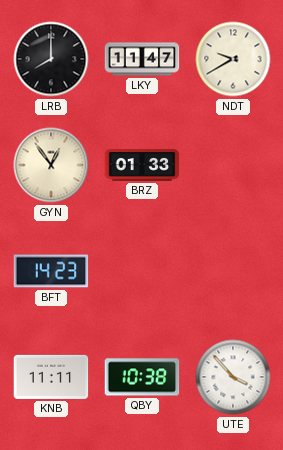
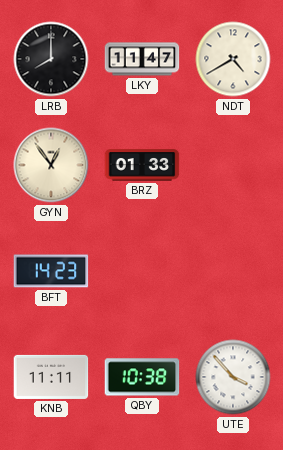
NDT: 9:40 -> 4:40
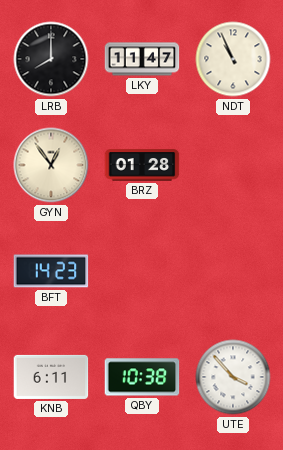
NDT: 4:40 -> 10:56
BRZ: 01:33 -> 01:28
KNB: 11:11 -> 6:11
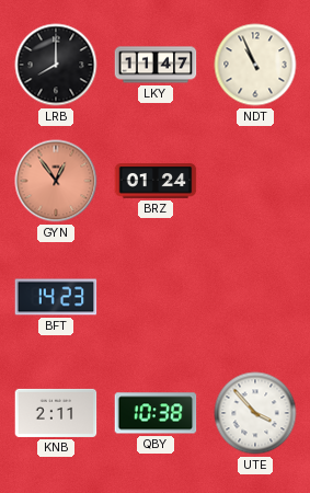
GYN dial: cream -> salmon
BRZ: 01:28 -> 01:24
KNB: 6:11 -> 2:11
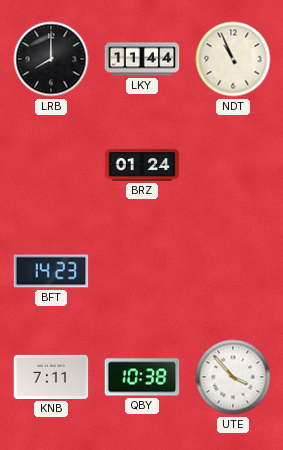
LKY: 11:47 -> 11:44
GYN: 12:54 -> none
KNB: 2:11 -> 7:11
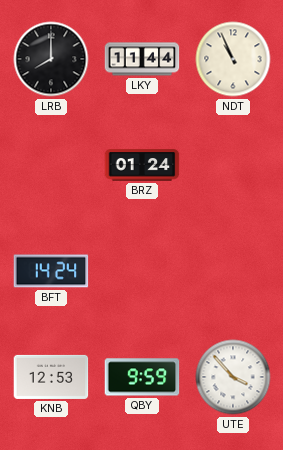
BFT: 14:23 -> 14:24
KNB: 7:11 -> 12:53
QBY: 10:38 -> 9:59
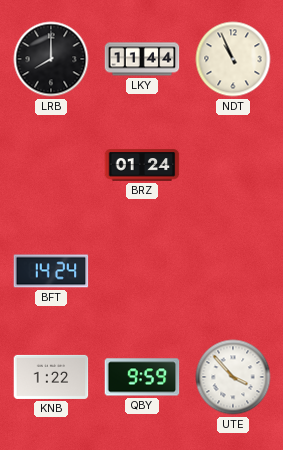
KNB: 12:53 -> 1:22
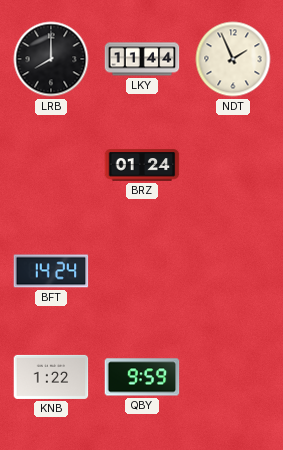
NDT: 10:56 -> 1:56
UTE: 3:53 -> none
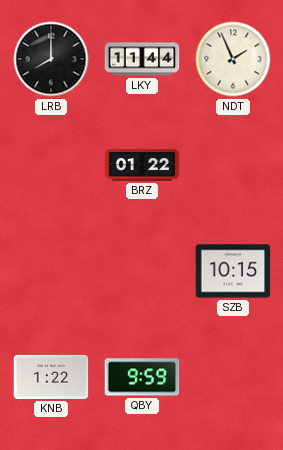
BRZ: 01:24 -> 01:22
BFT: 14:24 -> none
SZB: none -> 10:15
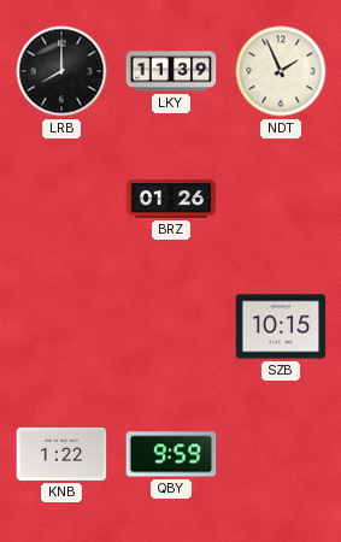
LKY: 11:44 -> 11:39
BRZ: 01:22 -> 01:26
